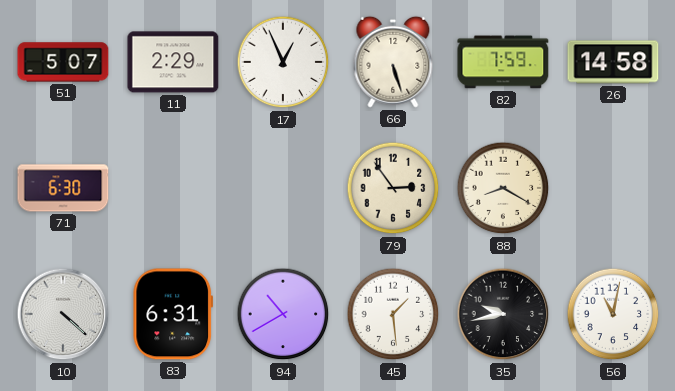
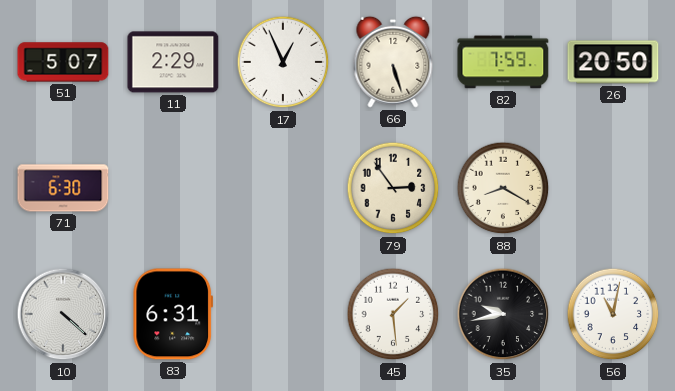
26: 14:58 -> 20:50
94: 10:40 -> none
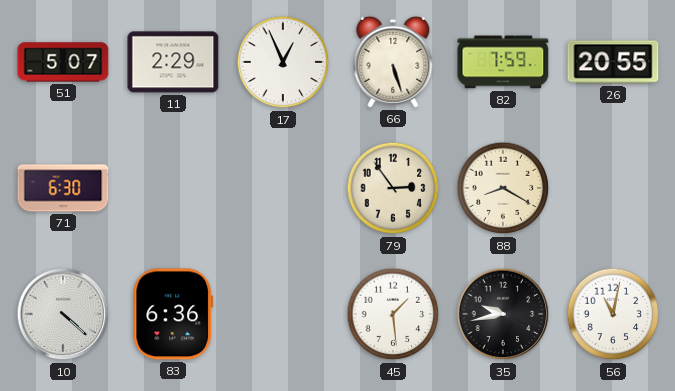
26: 20:50 -> 20:55
83: 6:31 -> 6:36
